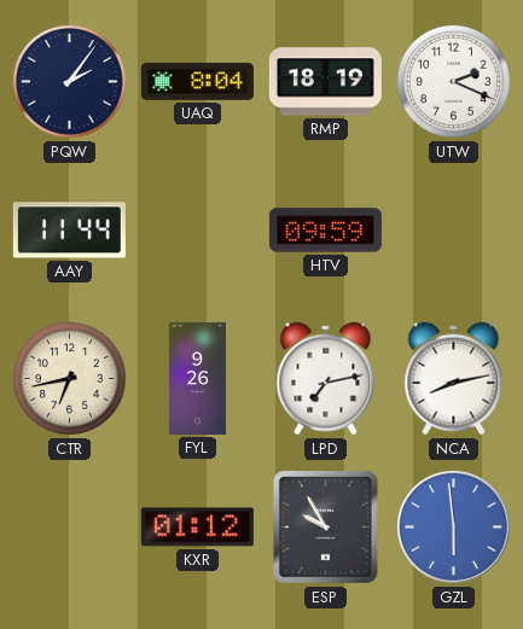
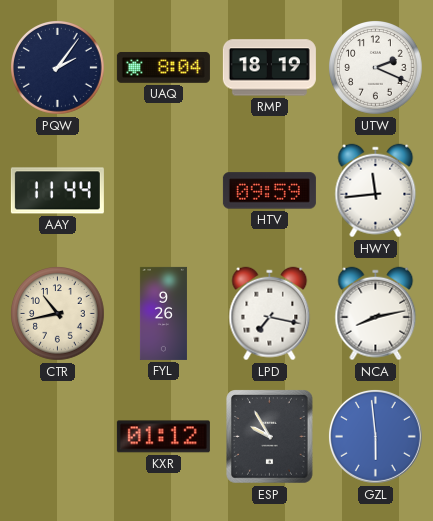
HWY: none -> 11:44
CTR: 6:43 -> 10:43
LPD: 7:13 -> 7:17
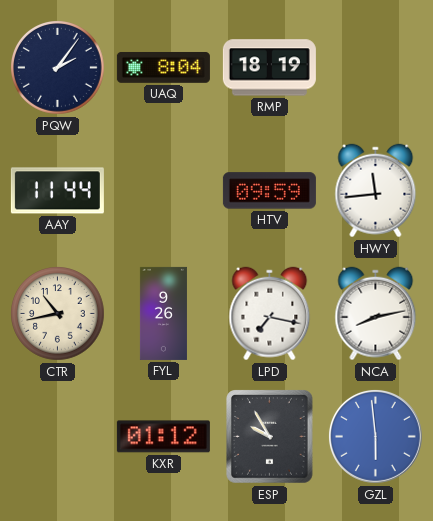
UTW: 2:19 -> none
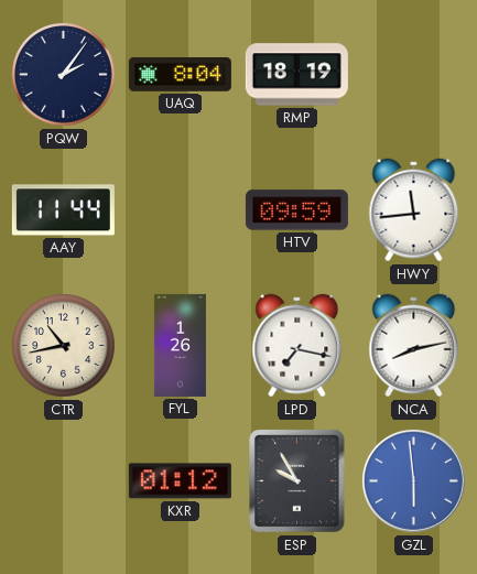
FYL: 9:26 -> 1:26
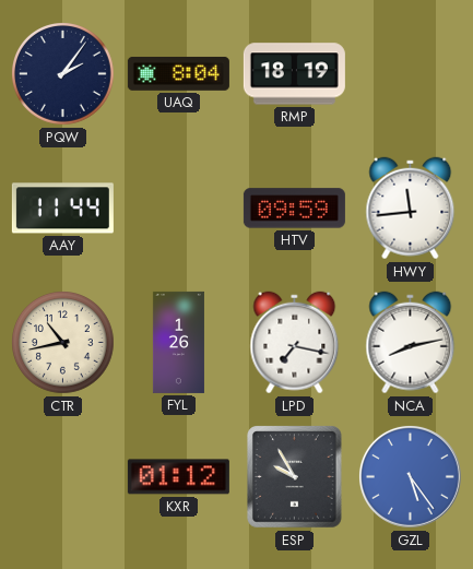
GZL: 5:59 -> 5:24
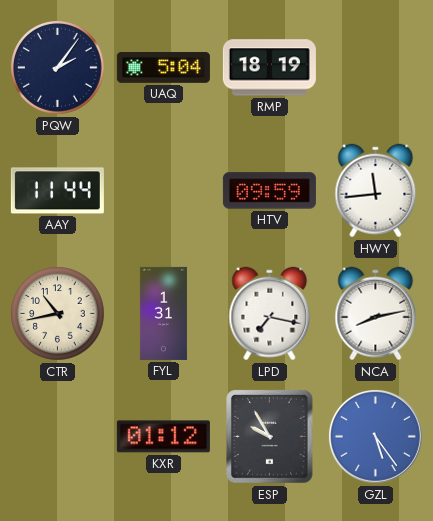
UAQ: 8:04 -> 5:04
FYL: 1:26 -> 1:31
